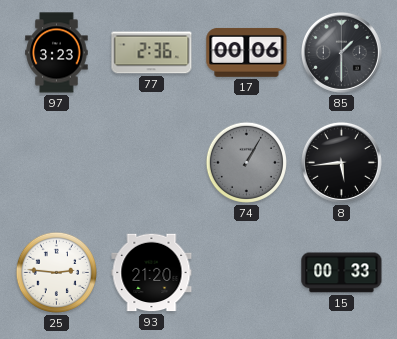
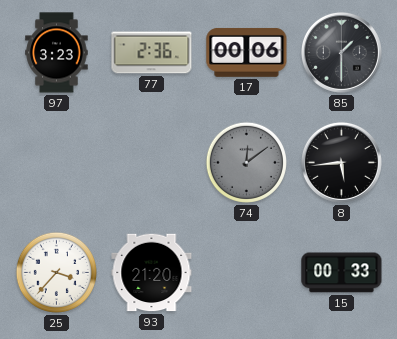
74: 1:05 -> 12:09
25: 2:46 -> 3:37
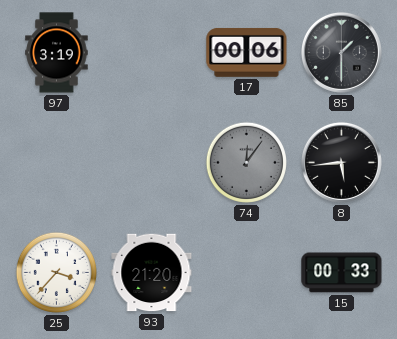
97: 3:23 -> 3:19
77: 2:36 -> none
74: 12:09 -> 12:06
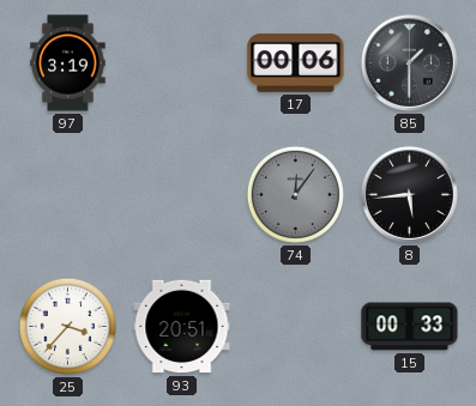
93: 21:20 -> 20:51
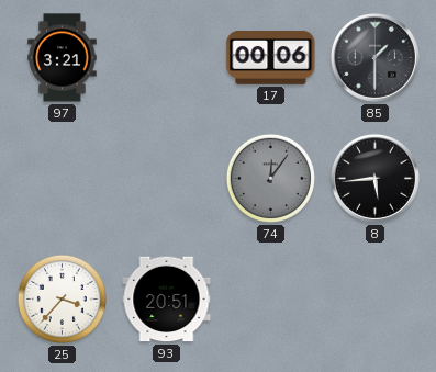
97: 3:19 -> 3:21
15: 00:33 -> none
